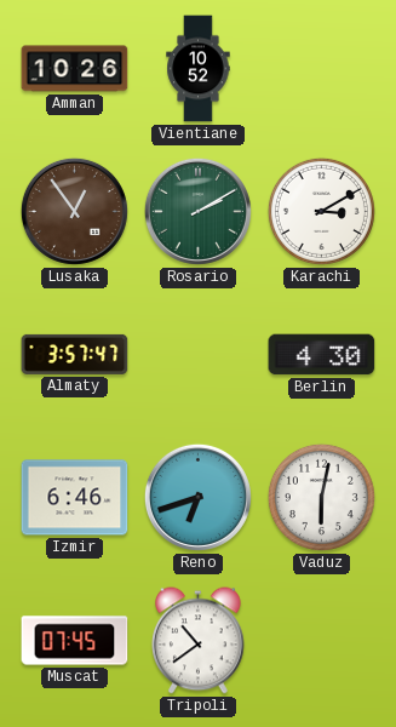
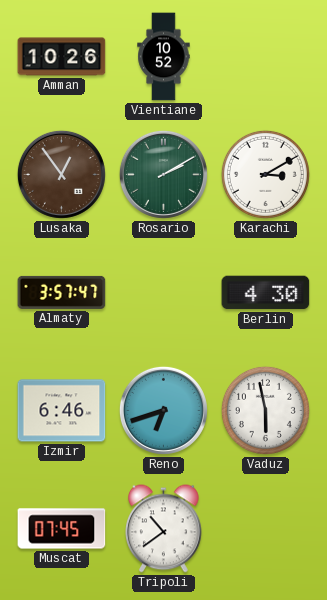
Vaduz: 6:02 -> 5:58
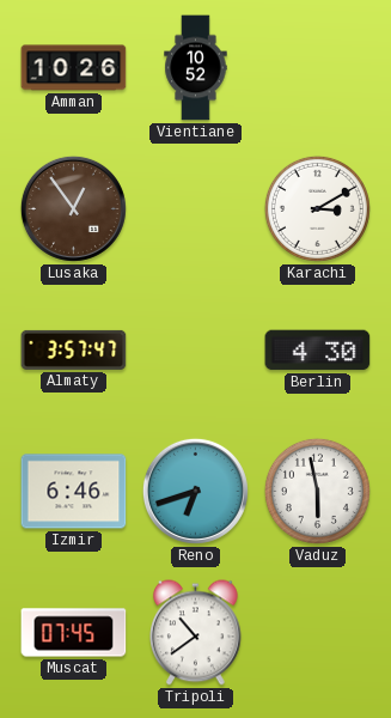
Rosario: 2:10 -> none
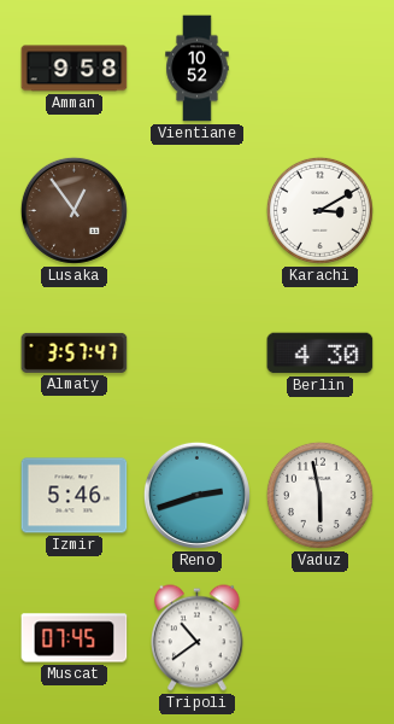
Amman: 10:26 -> 9:58
Izmir: 6:46 -> 5:46
Reno: 6:42 -> 2:42
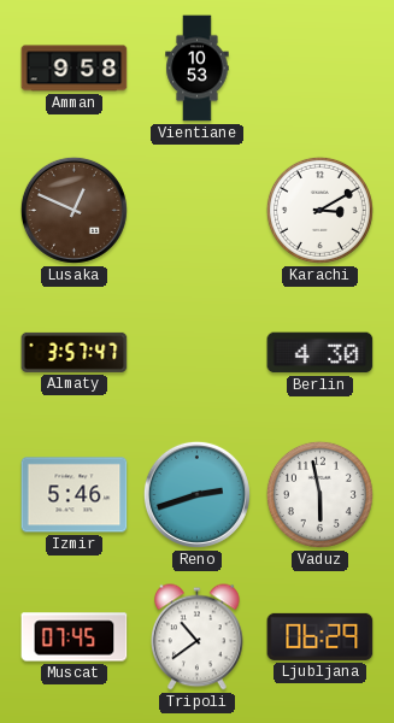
Vientiane: 10:52 -> 10:53
Lusaka: 12:54 -> 12:49
Ljubljana: none -> 06:29
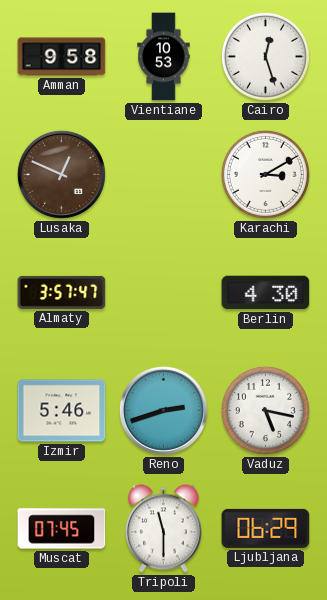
Cairo: none -> 12:27
Vaduz: 5:58 -> 5:17
Tripoli: 10:39 -> 11:30
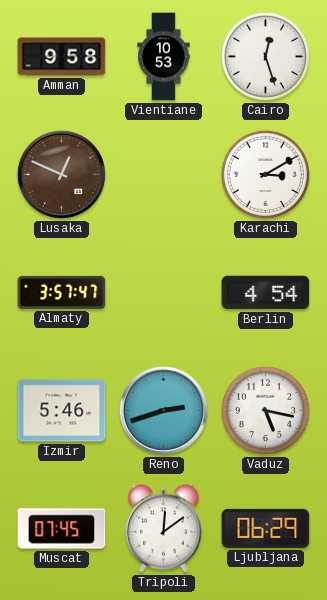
Berlin: 4:30 -> 4:54
Tripoli: 11:30 -> 12:09
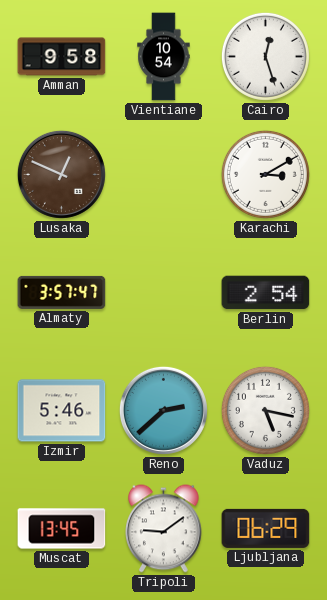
Vientiane: 10:53 -> 10:54
Berlin: 4:54 -> 2:54
Reno: 2:42 -> 2:38
Muscat: 07:45 -> 13:45
Tripoli: 12:09 -> 9:09
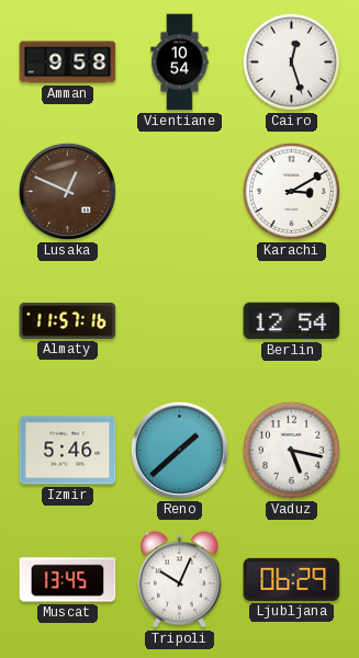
Almaty: 3:57 -> 11:57
Berlin: 2:54 -> 12:54
Reno: 2:38 -> 1:38
Tripoli: 9:09 -> 10:04
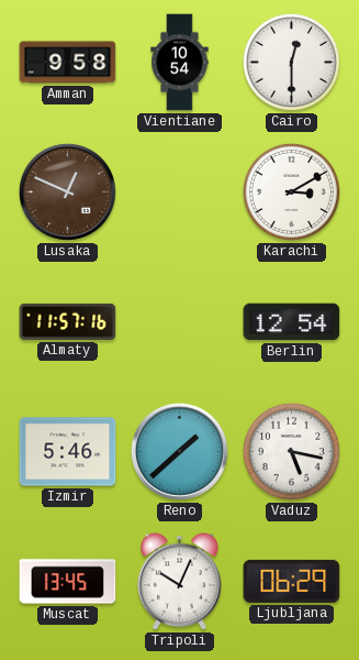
Cairo: 12:27 -> 12:30
